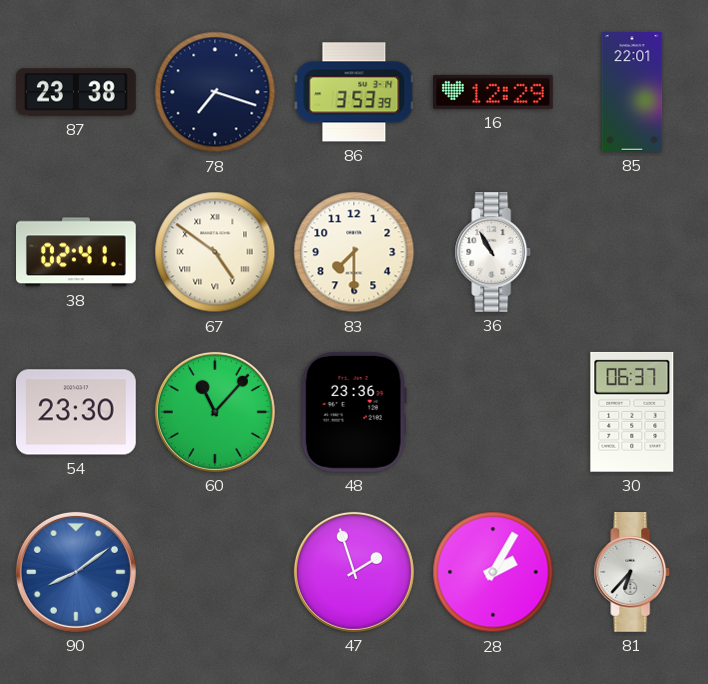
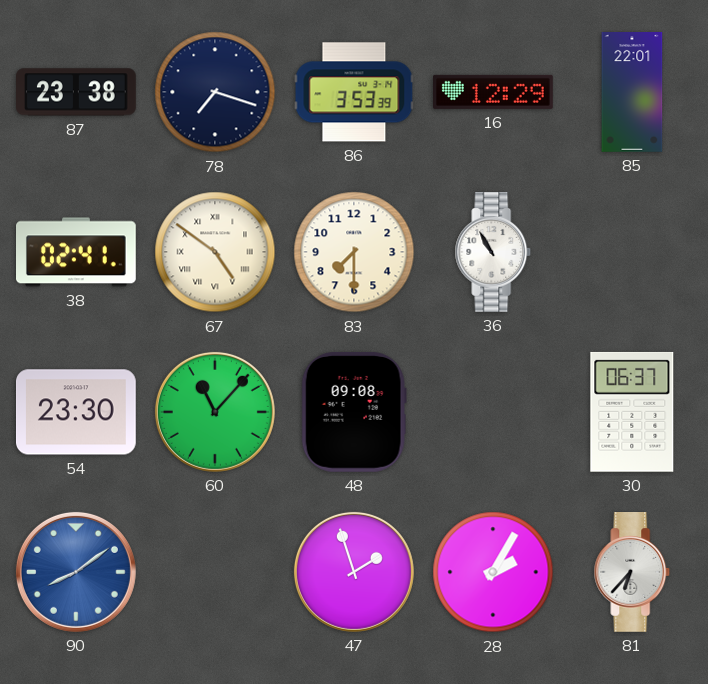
48: 23:36 -> 09:08
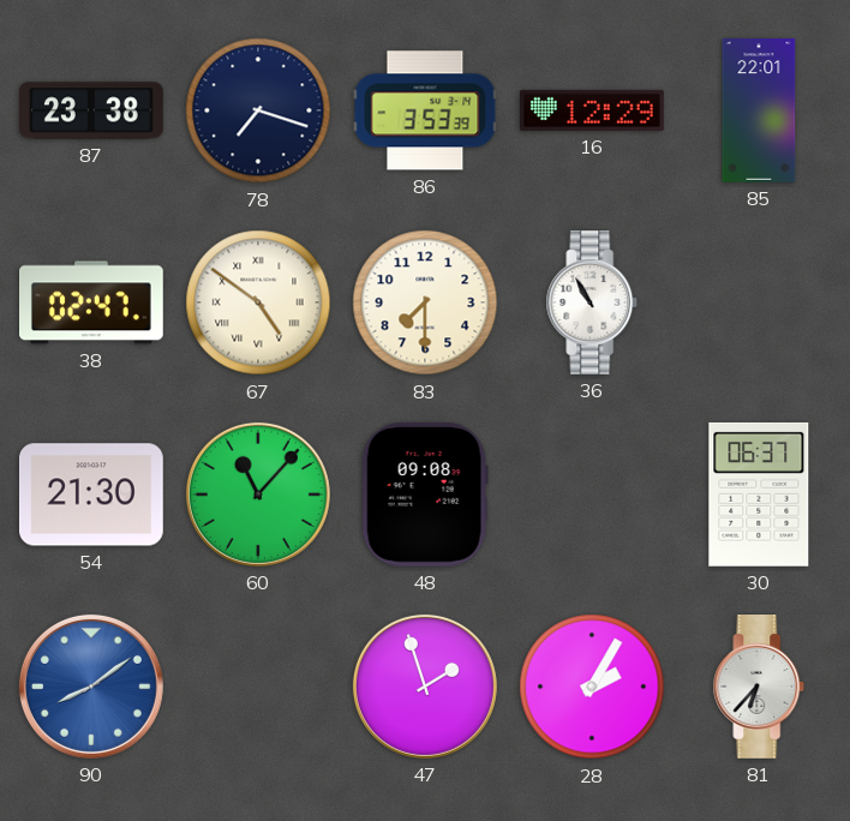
38: 02:41 -> 02:47
54: 23:30 -> 21:30
